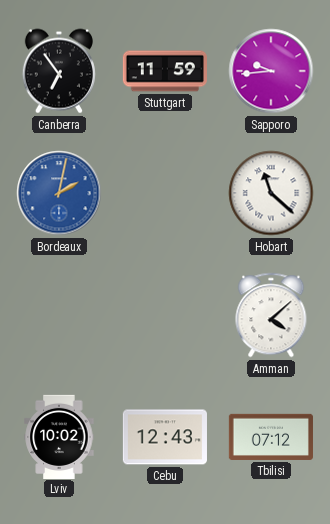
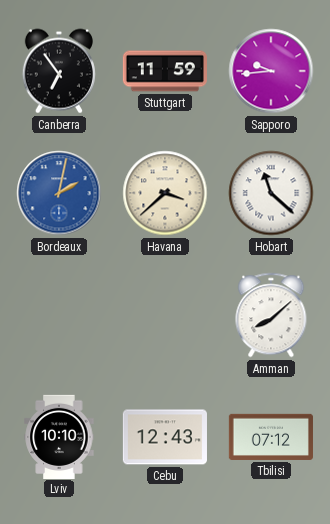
Havana: none -> 3:38
Amman: 4:08 -> 8:08
Lviv: 10:02 -> 10:10
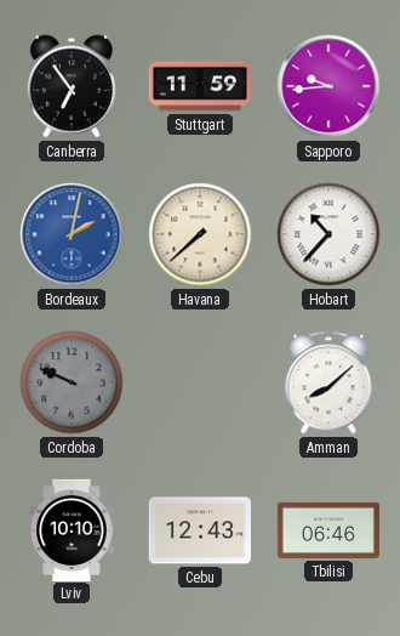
Havana: 3:38 -> 7:38
Hobart: 11:22 -> 10:37
Cordoba: none -> 9:49
Tbilisi: 07:12 -> 06:46
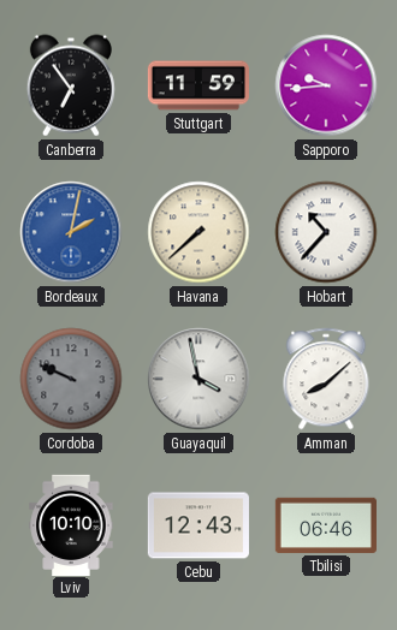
Guayaquil: none -> 3:58
